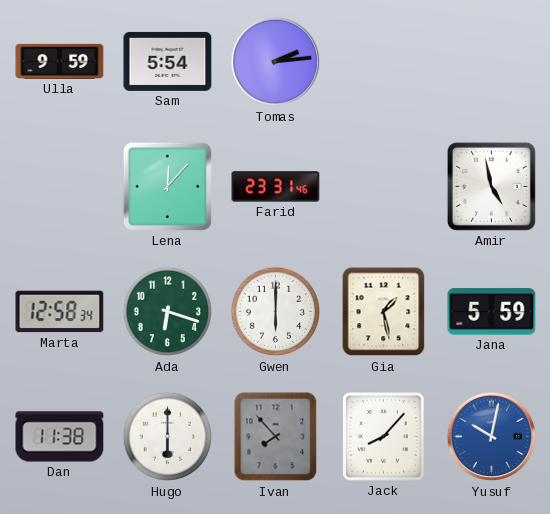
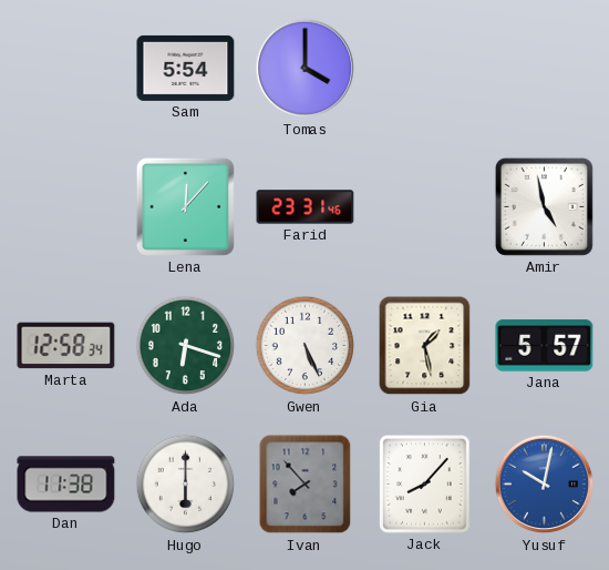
Ulla: 9:59 -> none
Tomas: 2:14 -> 4:00
Gwen: 6:00 -> 5:26
Jana: 5:59 -> 5:57
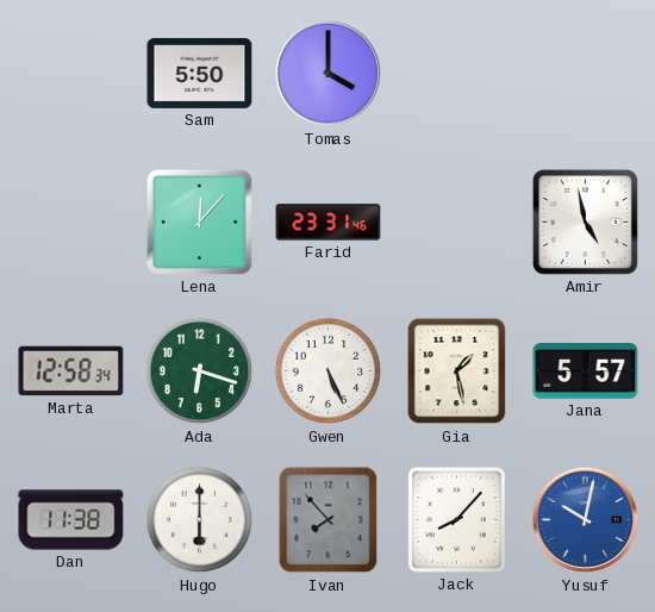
Sam: 5:54 -> 5:50
